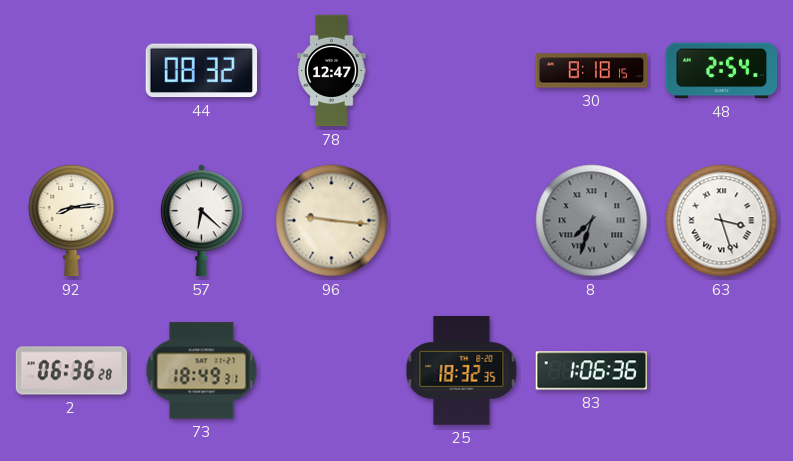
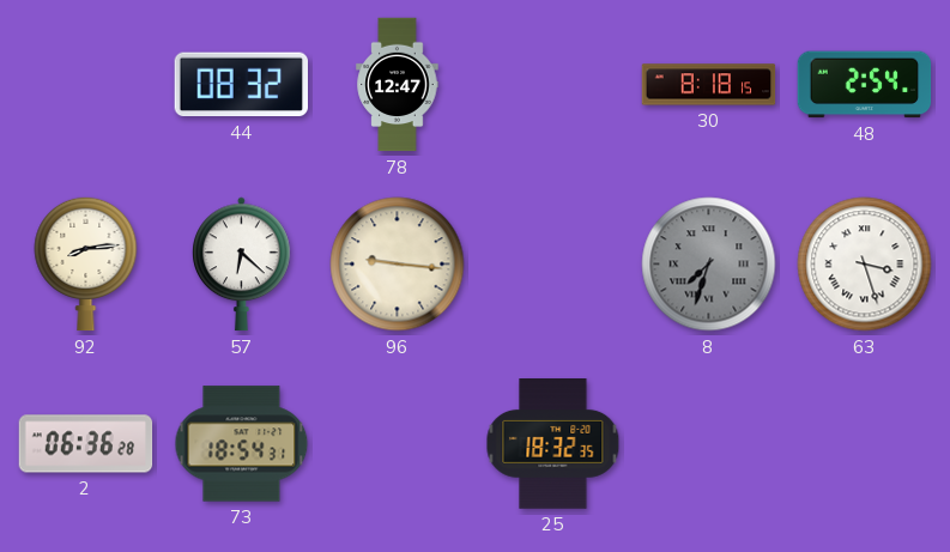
73: 18:49 -> 18:54
83: 1:06 -> none
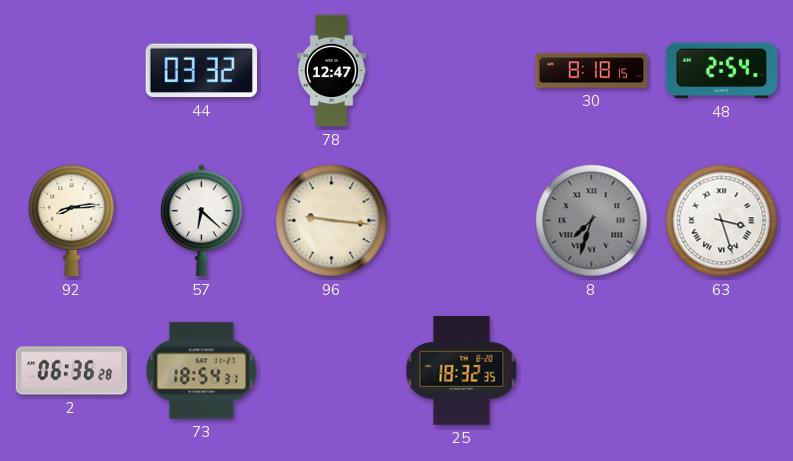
44: 08:32 -> 03:32
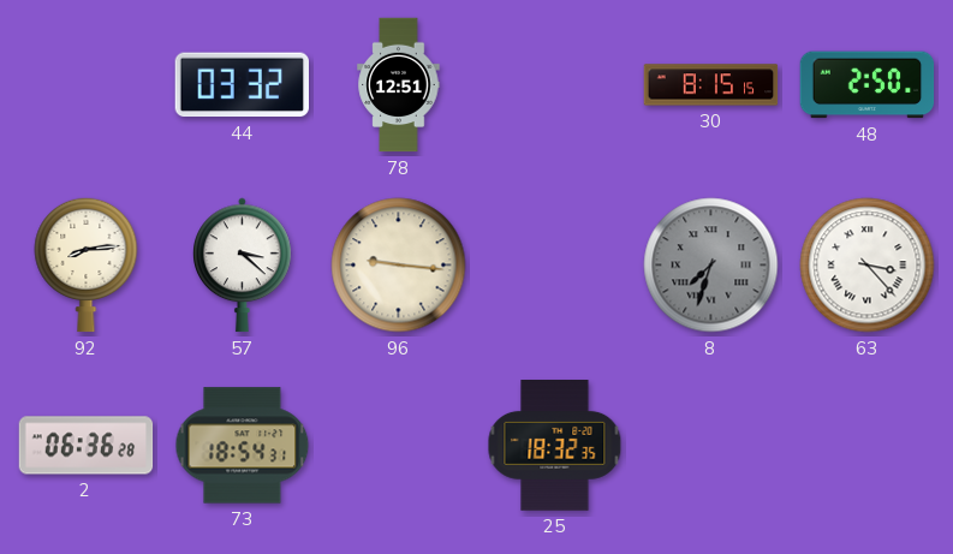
78: 12:47 -> 12:51
30: 8:18 -> 8:15
48: 2:54 -> 2:50
57: 6:22 -> 3:22
63: 3:27 -> 3:23
